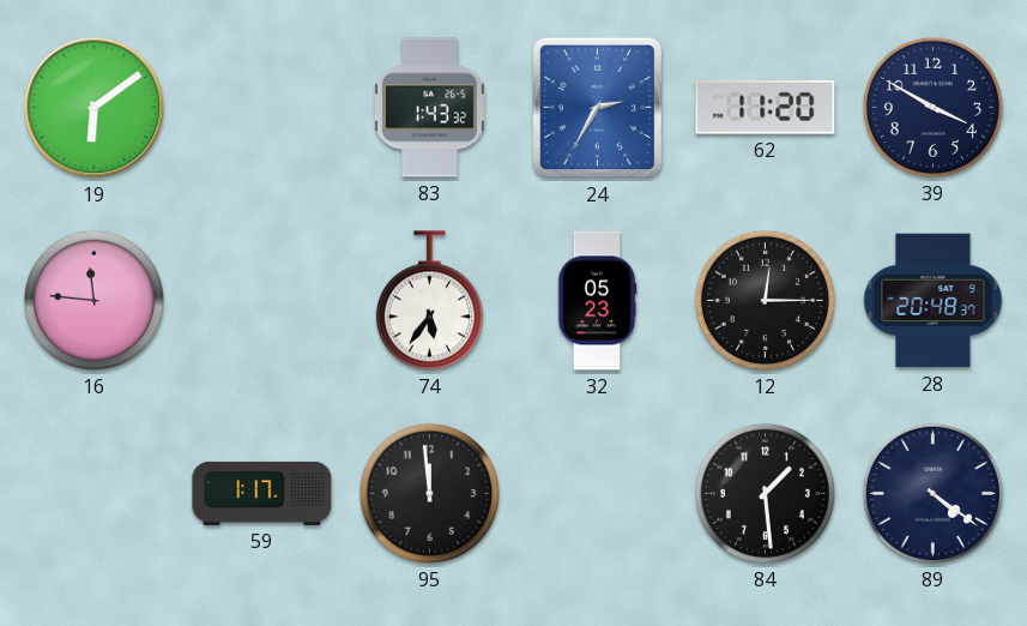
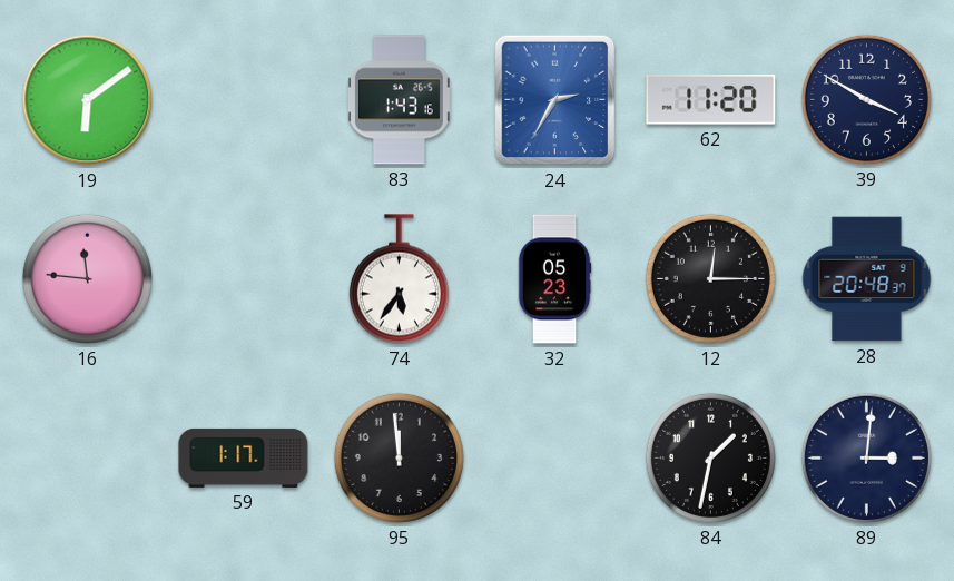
83: 1:43:32 -> 1:43:16
84: 1:29 -> 1:32
89: 4:21 -> 3:01
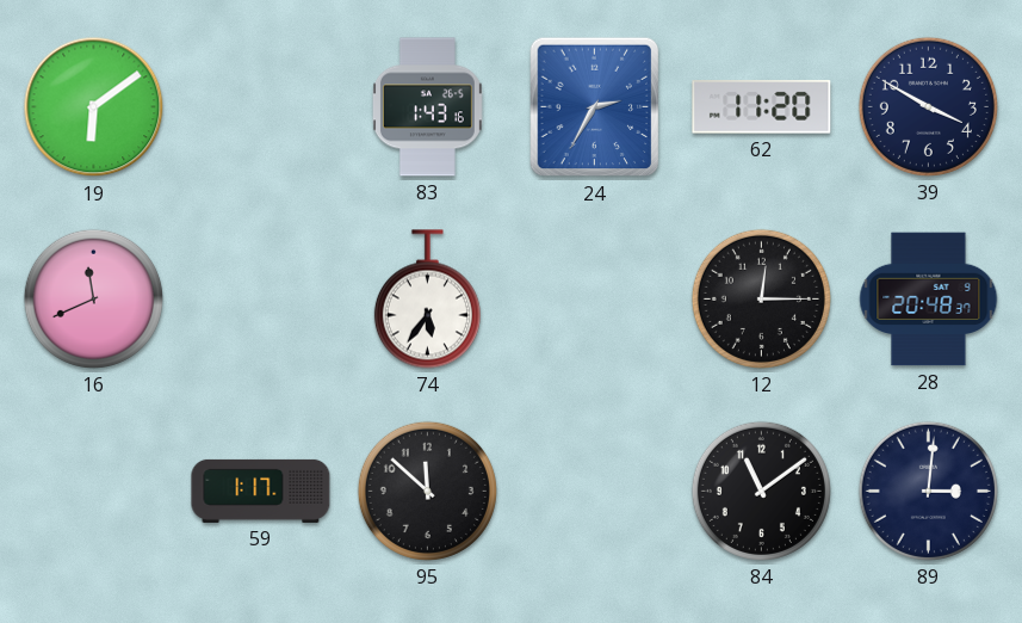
16: 11:46 -> 11:41
32: 05:23 -> none
95: 11:59 -> 11:52
84: 1:32 -> 11:09
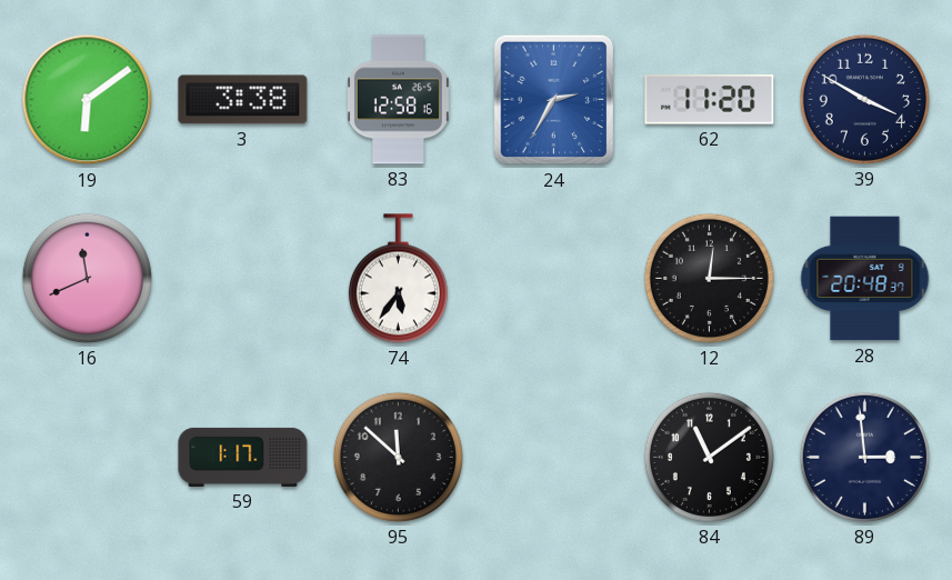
3: none -> 3:38
83: 1:43 -> 12:58
89: 3:01 -> 2:59
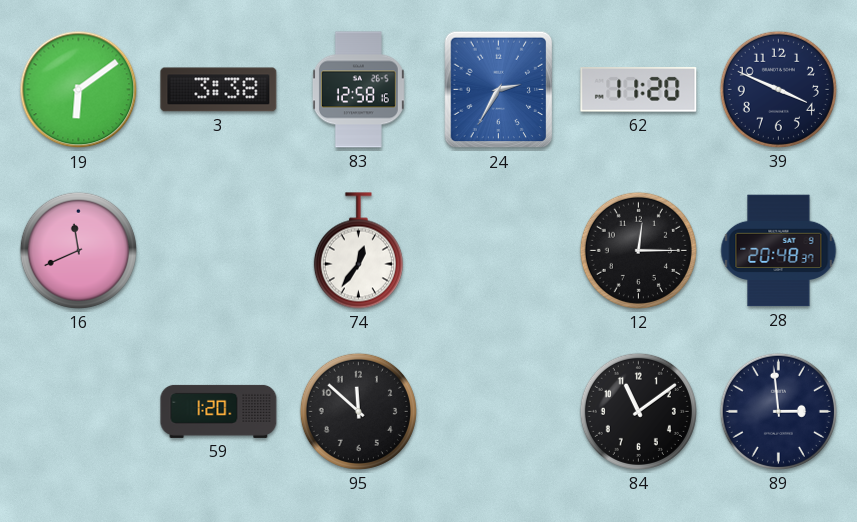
39: 3:50 -> 3:49
74: 5:36 -> 12:36
59: 1:17 -> 1:20
